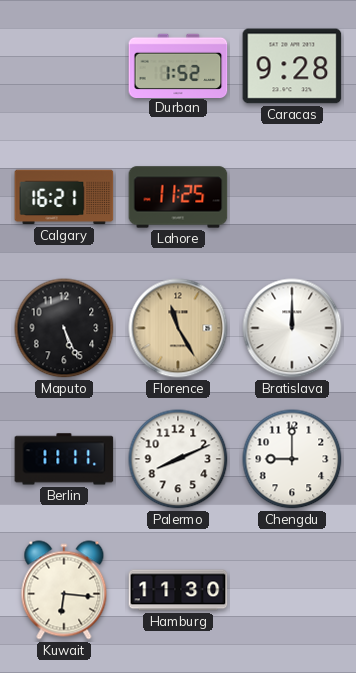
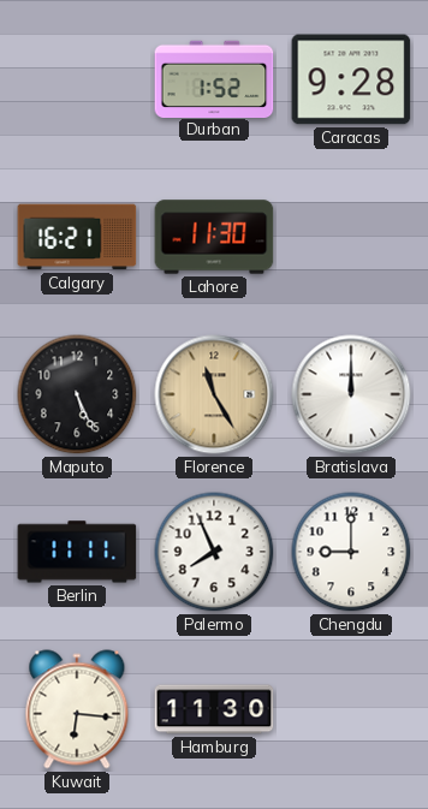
Lahore: 11:25 -> 11:30
Palermo: 8:11 -> 7:56
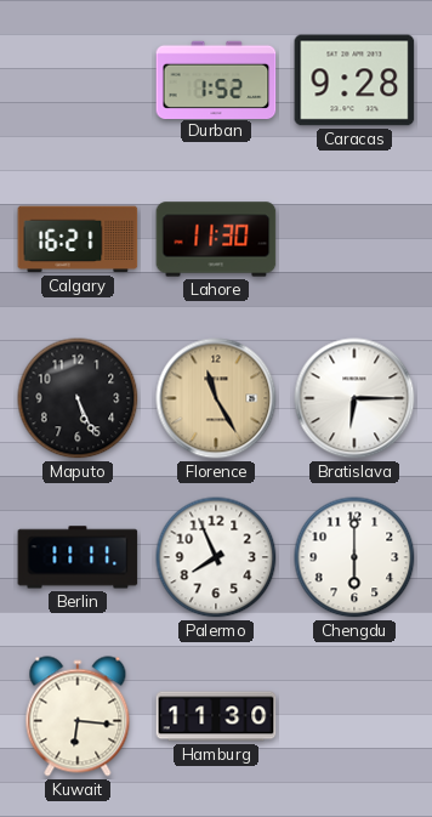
Bratislava: 12:00 -> 6:15
Chengdu: 9:00 -> 6:00
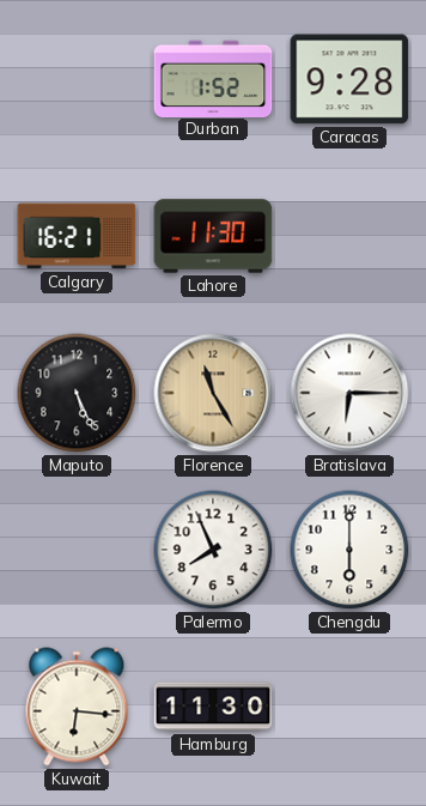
Berlin: 11:11 -> none
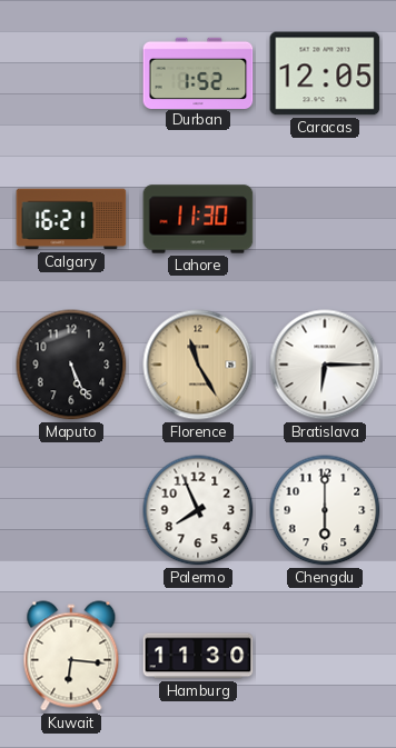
Caracas: 9:28 -> 12:05
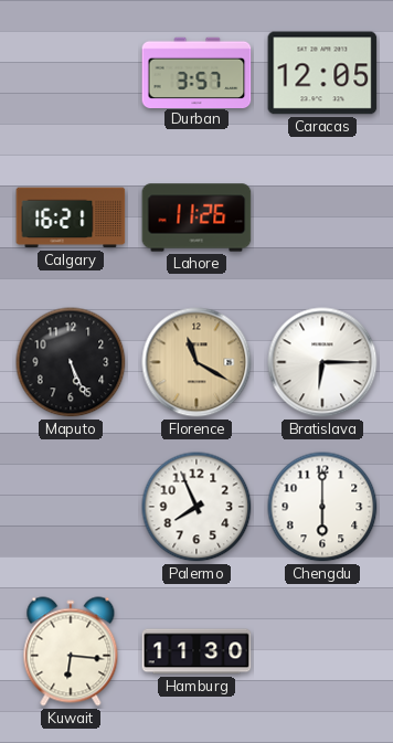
Durban: 1:52 -> 3:57
Lahore: 11:30 -> 11:26
Florence: 11:25 -> 11:20
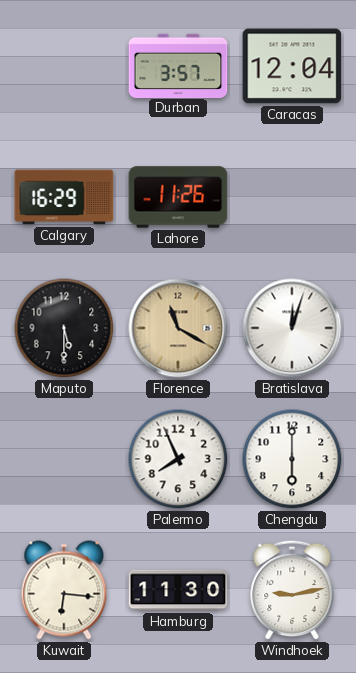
Caracas: 12:05 -> 12:04
Calgary: 16:21 -> 16:29
Maputo: 5:26 -> 5:30
Bratislava: 6:15 -> 12:03
Windhoek: none -> 9:13
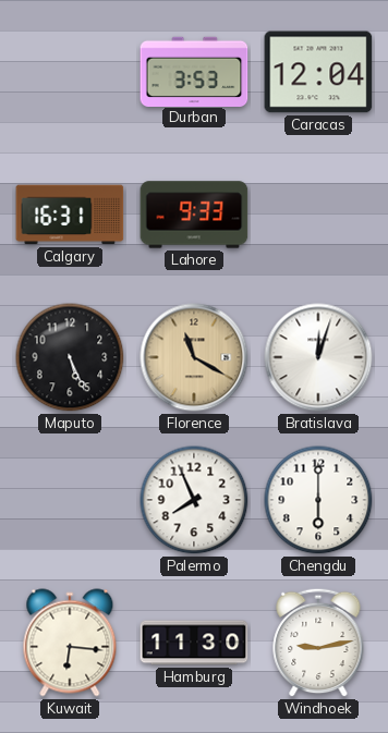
Durban: 3:57 -> 3:53
Calgary: 16:29 -> 16:31
Lahore: 11:26 -> 9:33
Maputo: 5:30 -> 5:26
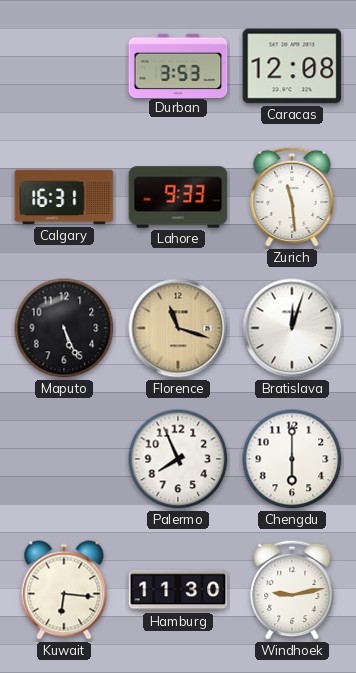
Caracas: 12:04 -> 12:08
Zurich: none -> 11:29
Florence: 11:20 -> 11:18
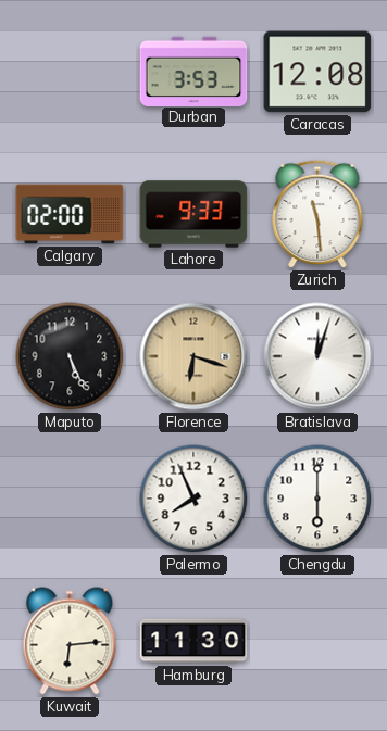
Calgary: 16:31 -> 02:00
Florence: 11:18 -> 6:18
Kuwait: 6:16 -> 6:14
Windhoek: 9:13 -> none
